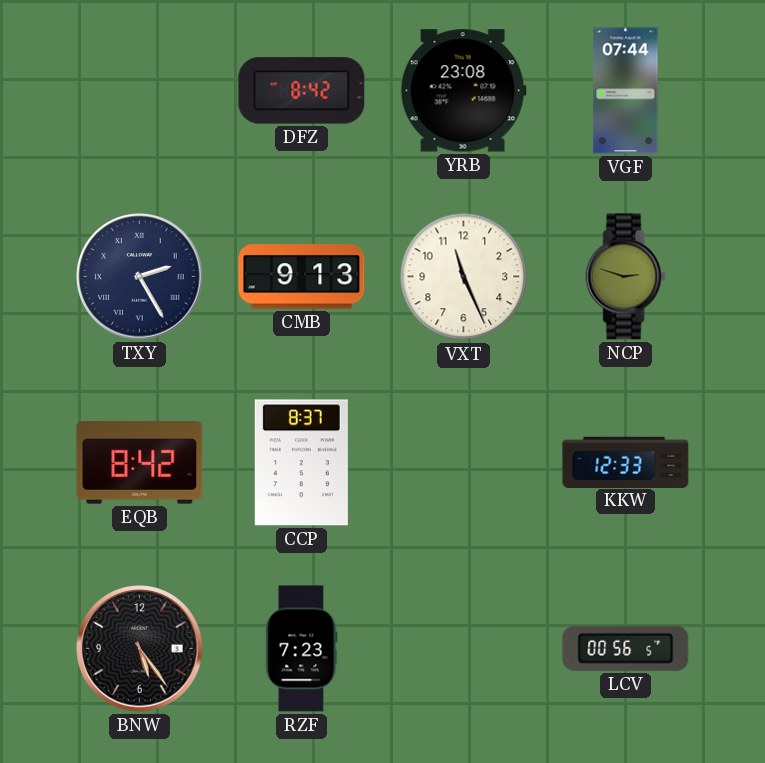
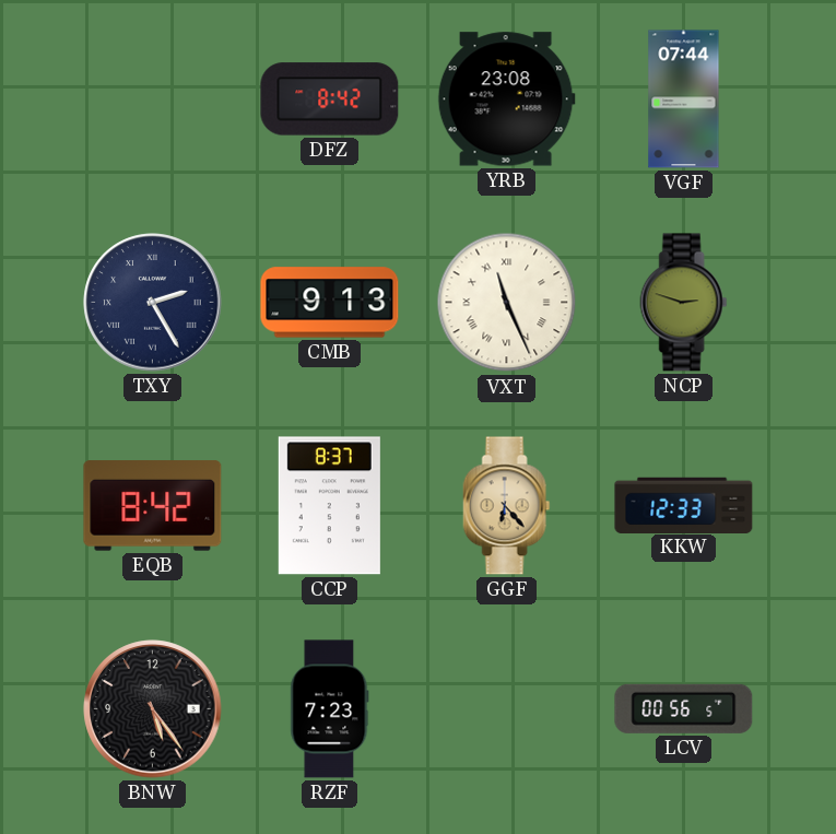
VXT numerals: Arabic -> Roman
GGF: none -> 6:23
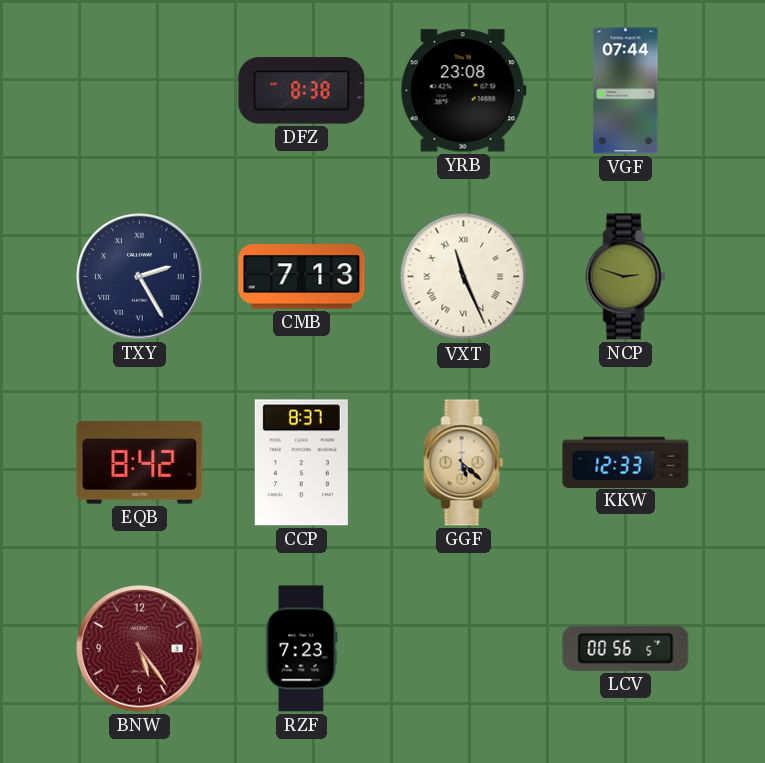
DFZ: 8:42 -> 8:38
CMB: 9:13 -> 7:13
GGF: 6:23 -> 5:22
BNW dial: black -> burgundy
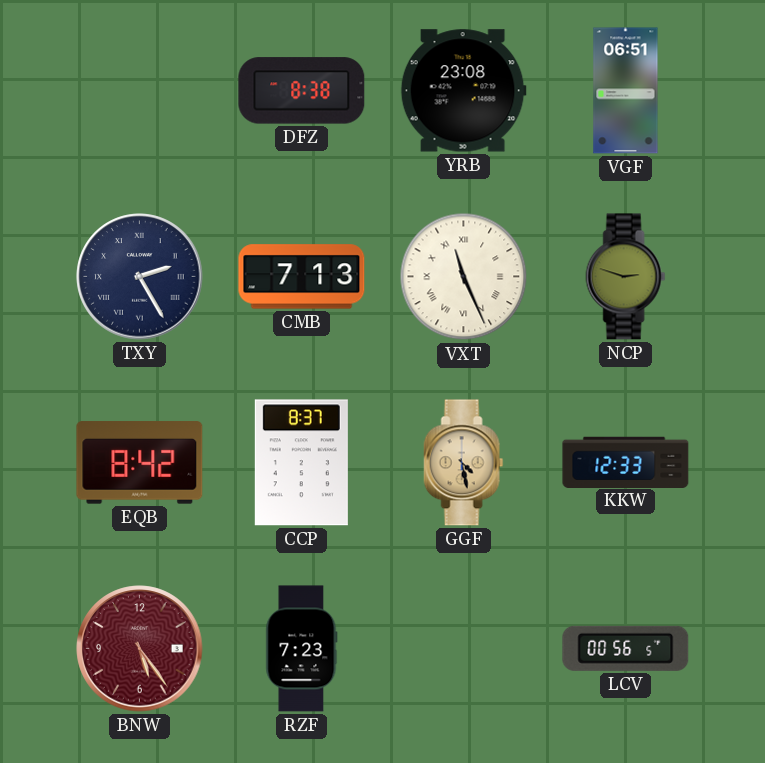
VGF: 07:44 -> 06:51
GGF: 5:22 -> 4:28
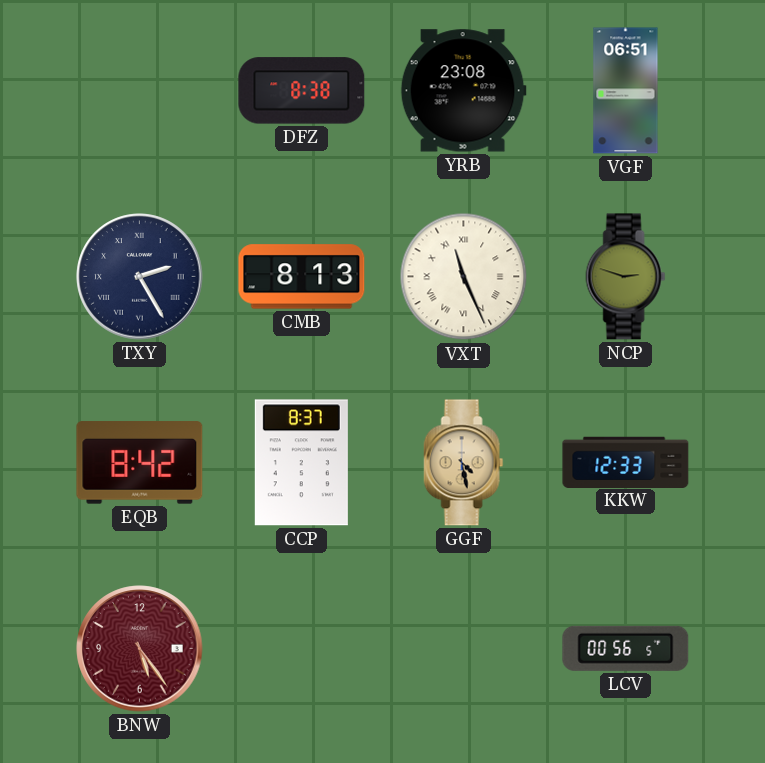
CMB: 7:13 -> 8:13
RZF: 7:23 -> none
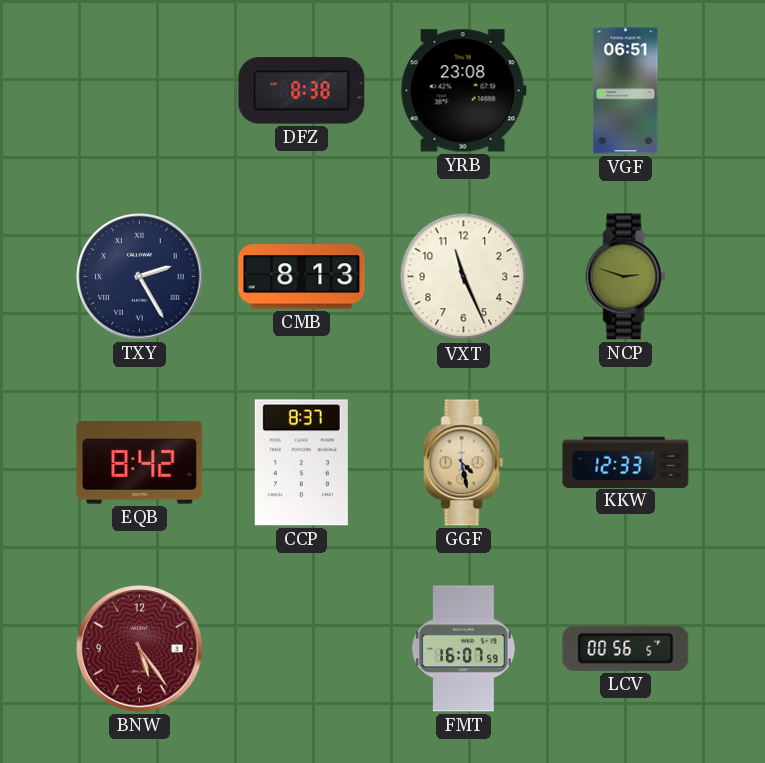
VXT numerals: Roman -> Arabic
FMT: none -> 16:07
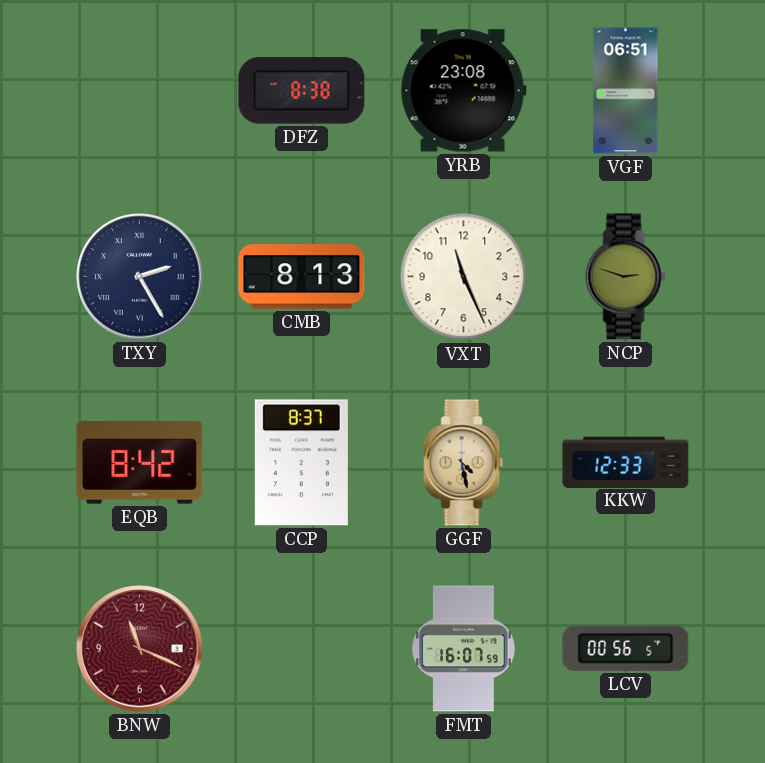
BNW: 5:24 -> 11:19
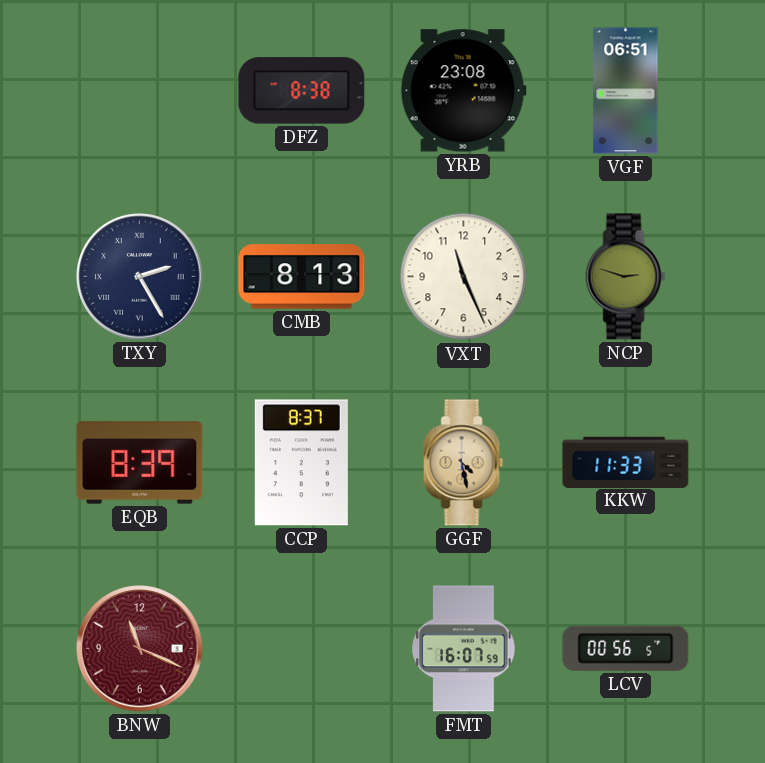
EQB: 8:42 -> 8:39
KKW: 12:33 -> 11:33
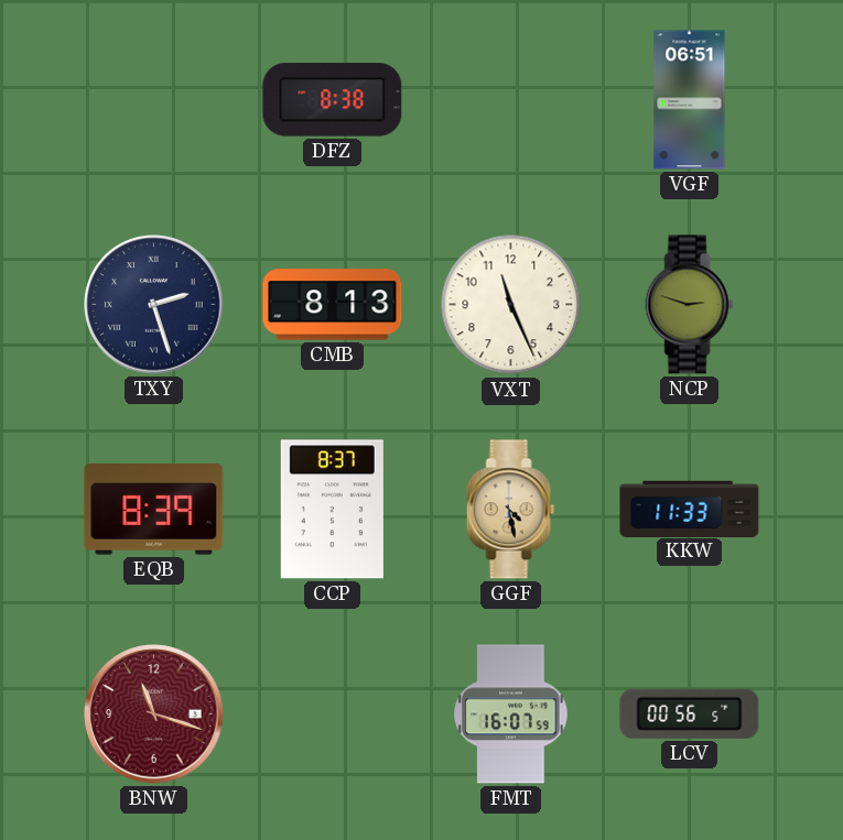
YRB: 23:08 -> none
TXY: 2:25 -> 2:27
BNW: 11:19 -> 11:18
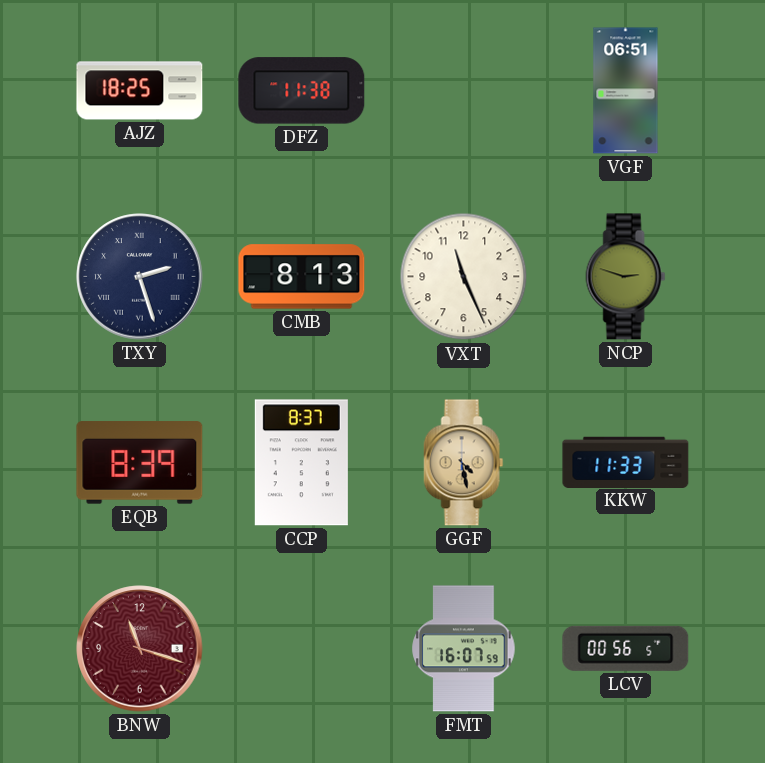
AJZ: none -> 18:25
DFZ: 8:38 -> 11:38
